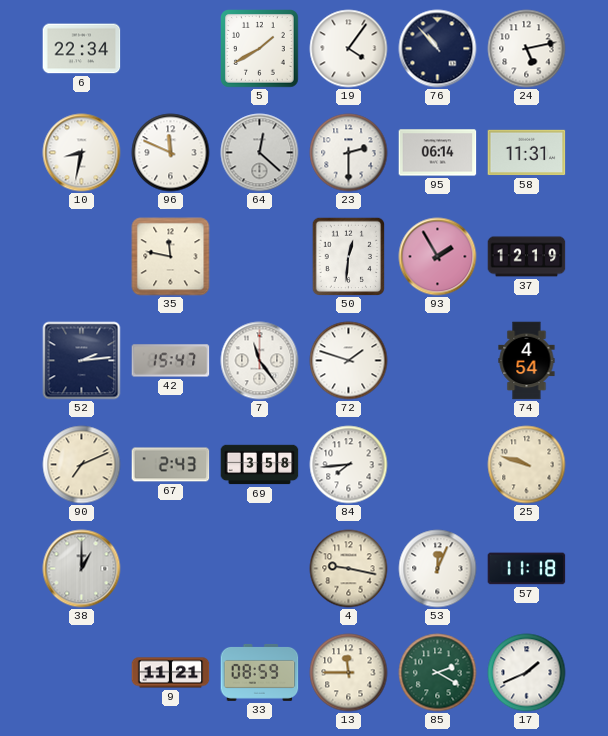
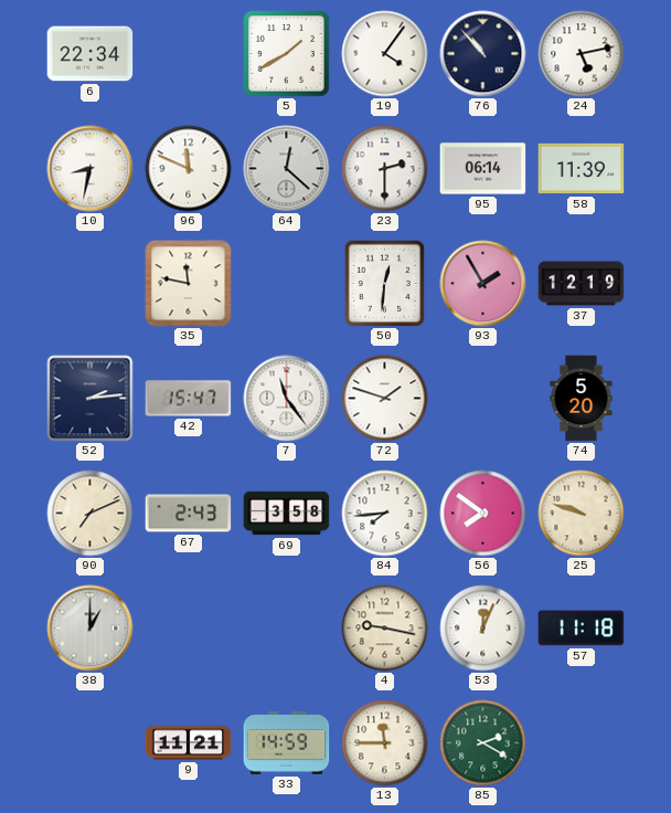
58: 11:31 -> 11:39
74: 4:54 -> 5:20
56: none -> 7:51
33: 08:59 -> 14:59
17: 1:41 -> none
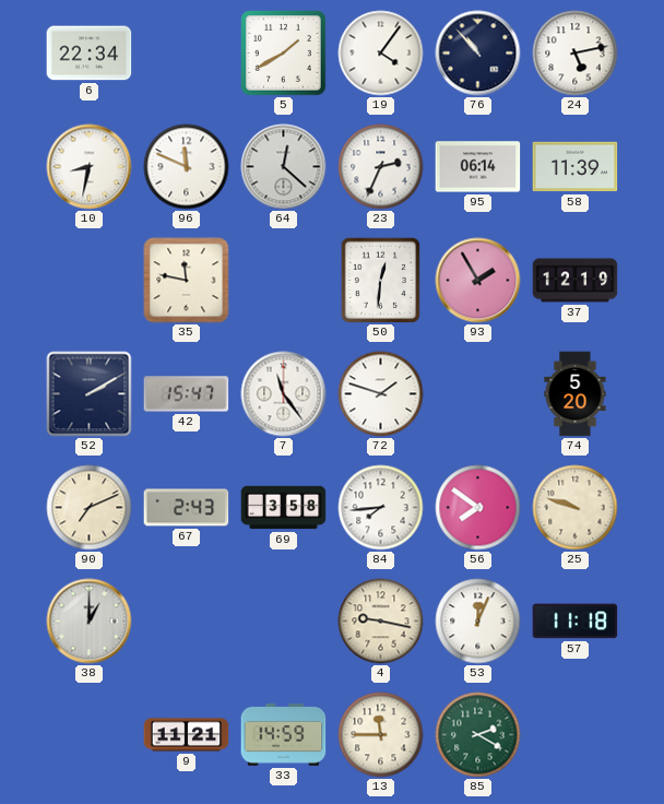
23: 2:30 -> 2:34
52: 2:14 -> 2:10
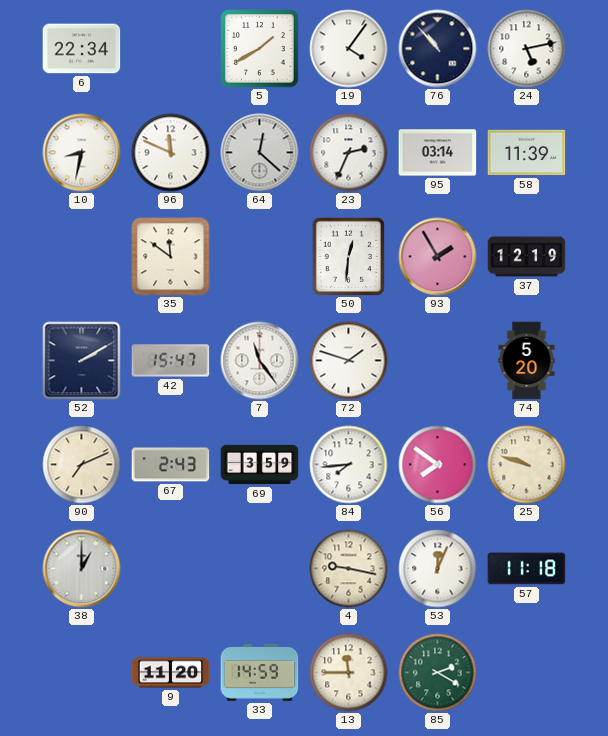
95: 06:14 -> 03:14
35: 11:47 -> 11:51
69: 3:58 -> 3:59
9: 11:21 -> 11:20
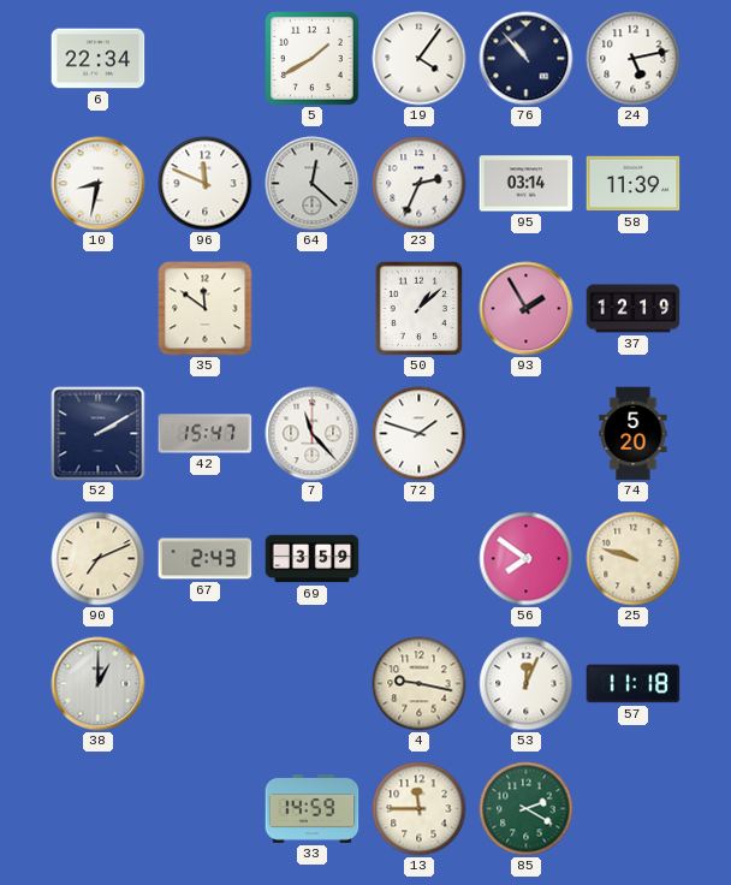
50: 12:31 -> 1:08
7: 11:24 -> 11:23
84: 7:44 -> none
9: 11:20 -> none
